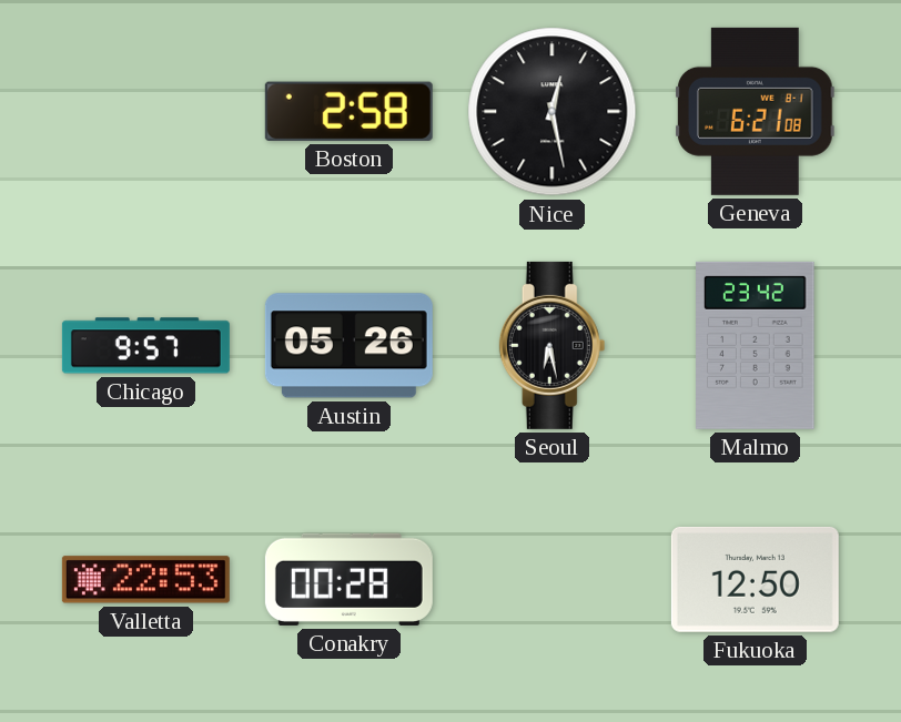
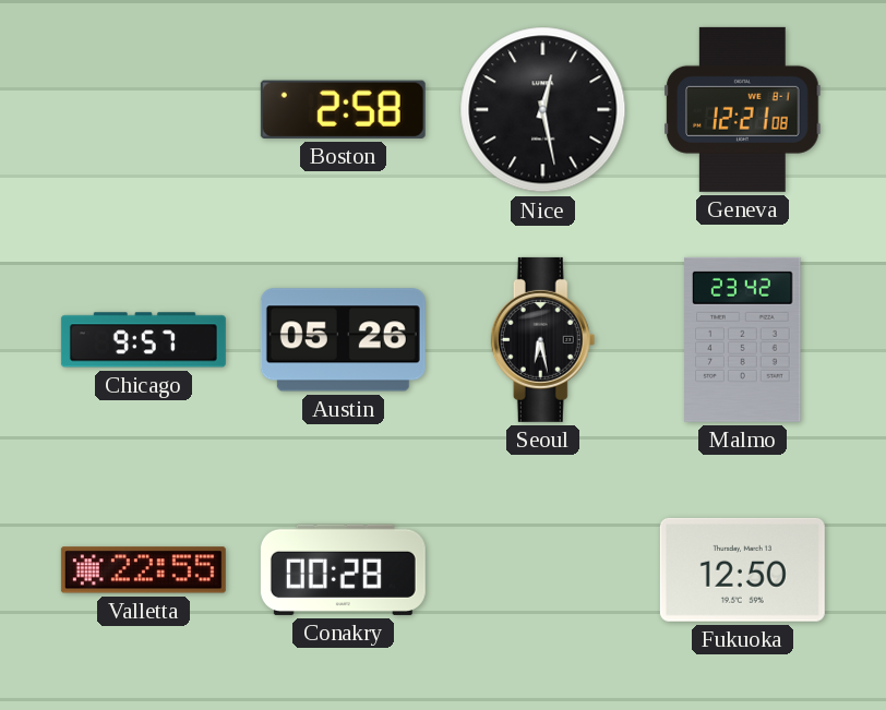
Geneva: 6:21 -> 12:21
Valletta: 22:53 -> 22:55
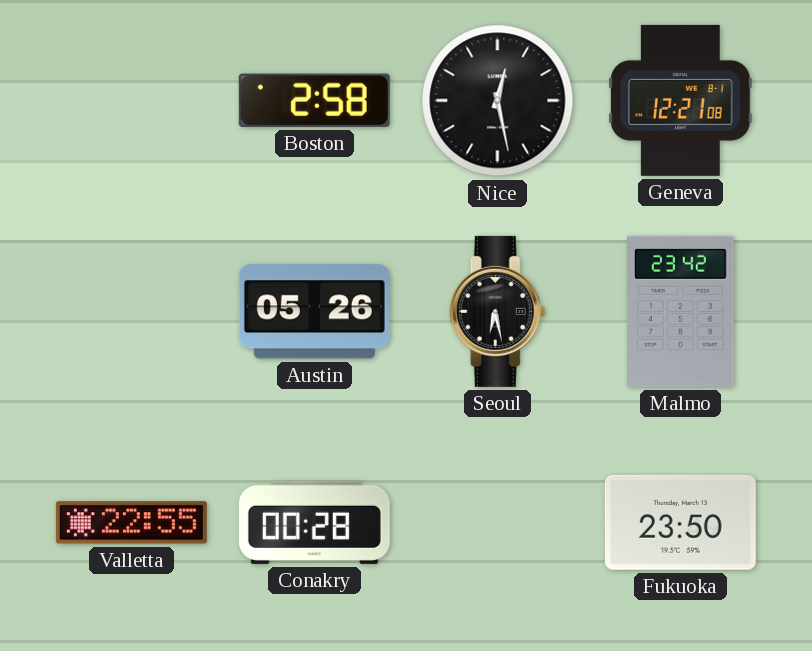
Chicago: 9:57 -> none
Fukuoka: 12:50 -> 23:50
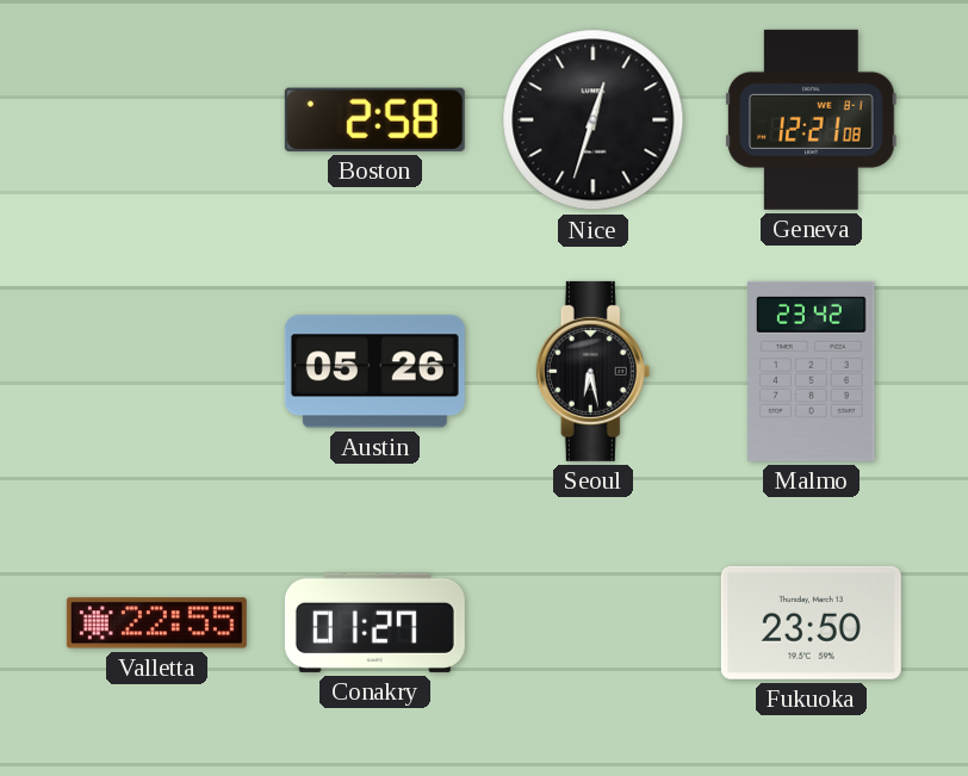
Nice: 12:28 -> 12:33
Conakry: 00:28 -> 01:27
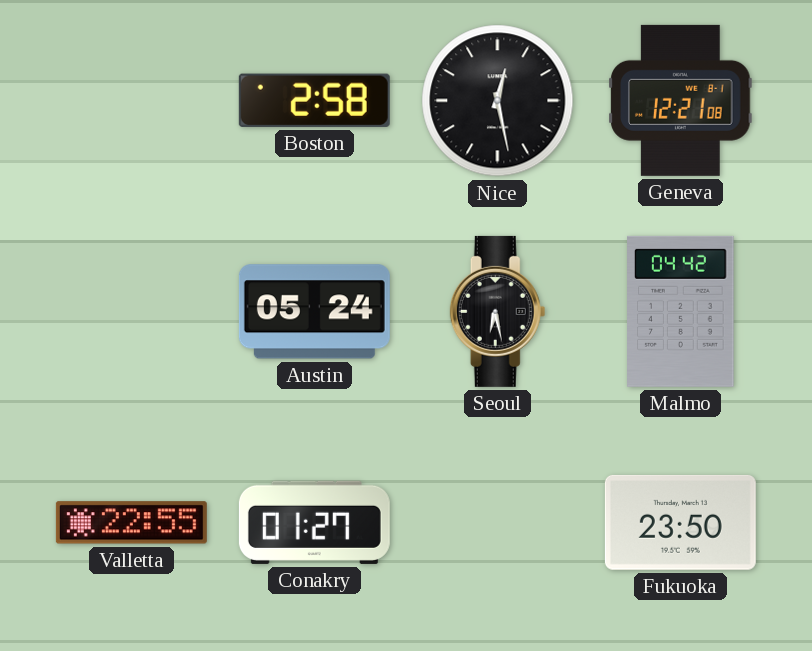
Nice: 12:33 -> 12:28
Austin: 05:26 -> 05:24
Malmo: 23:42 -> 04:42
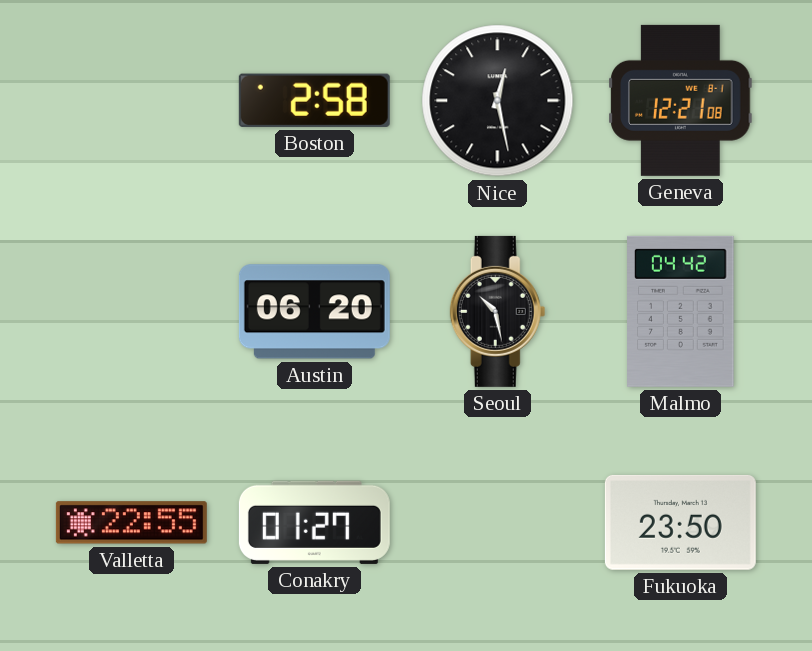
Austin: 05:24 -> 06:20
Seoul: 6:28 -> 10:28
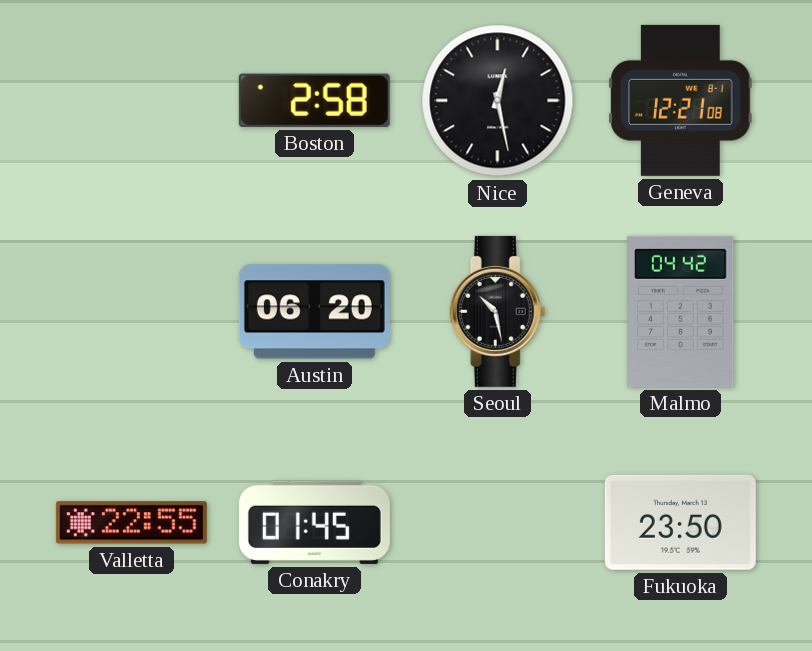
Conakry: 01:27 -> 01:45
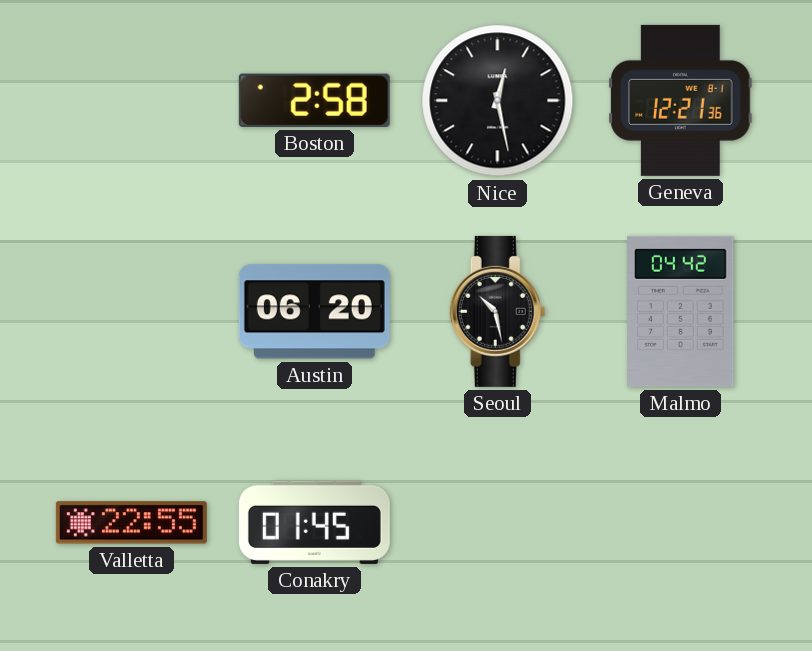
Geneva: 12:21:08 -> 12:21:36
Fukuoka: 23:50 -> none
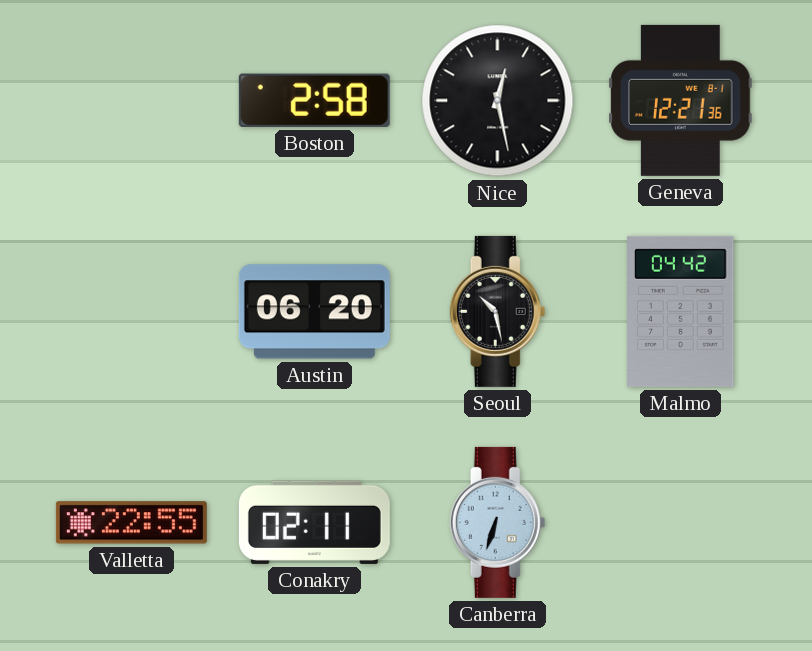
Conakry: 01:45 -> 02:11
Canberra: none -> 6:33
